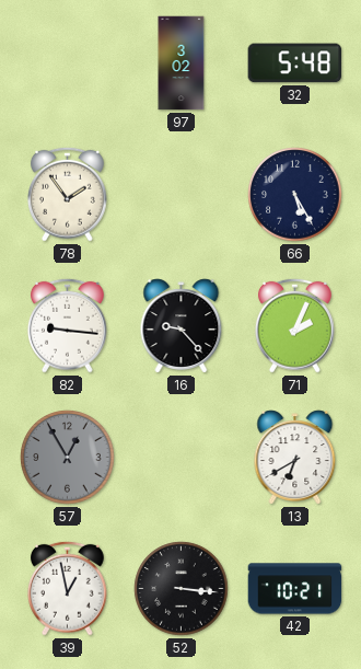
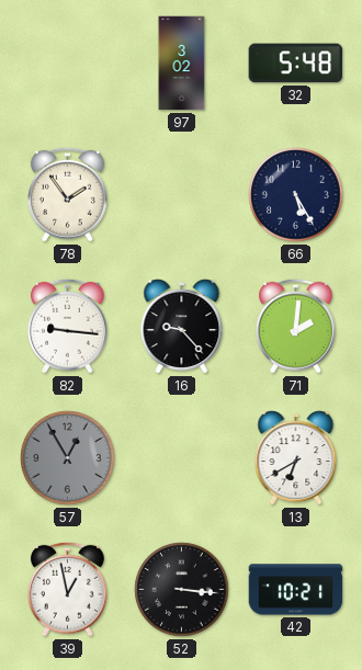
71: 2:04 -> 2:01
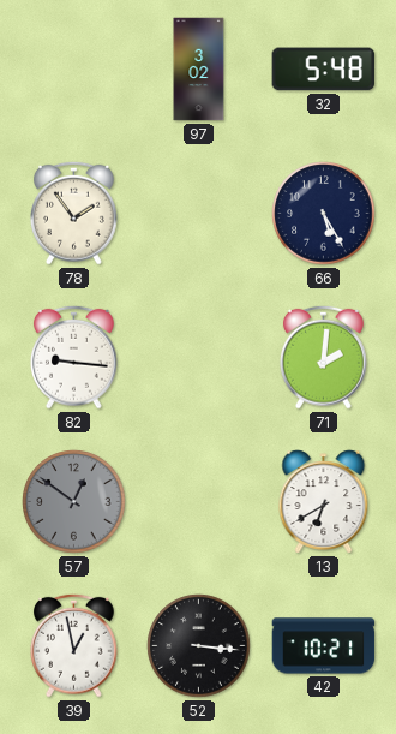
16: 9:23 -> none
57: 12:55 -> 12:51
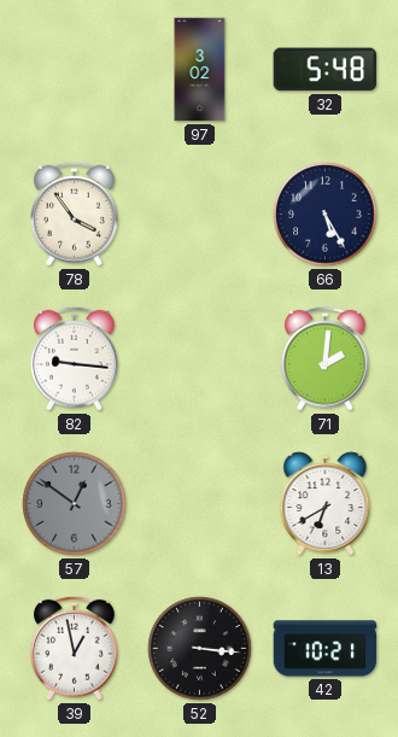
78: 1:54 -> 3:54
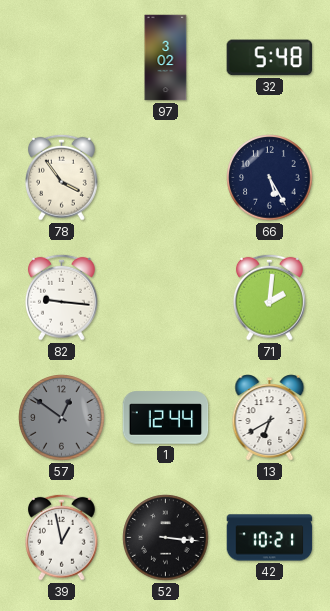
1: none -> 12:44
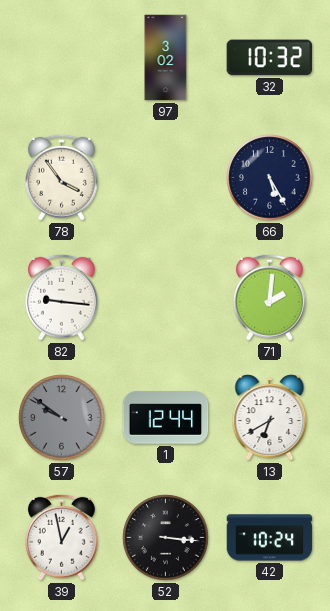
32: 5:48 -> 10:32
57: 12:51 -> 9:51
42: 10:21 -> 10:24
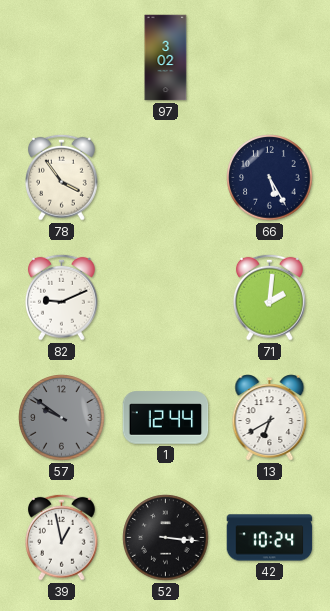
32: 10:32 -> none
82: 9:16 -> 9:11
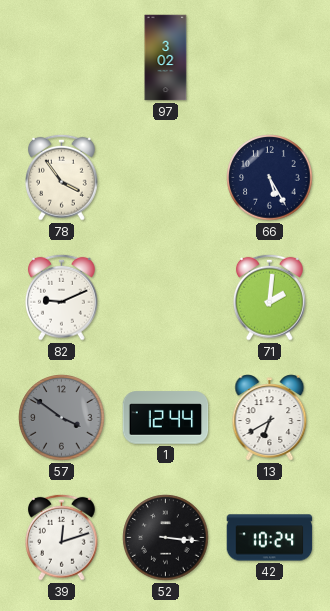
57: 9:51 -> 3:51
39: 12:58 -> 12:12
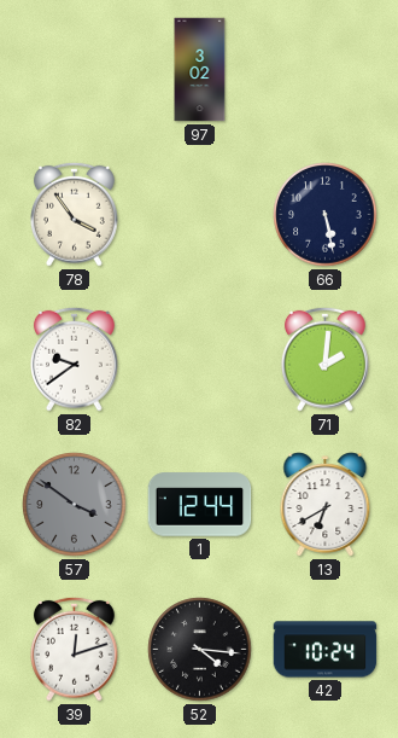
66: 5:25 -> 5:28
82: 9:11 -> 9:39
52: 3:16 -> 4:16
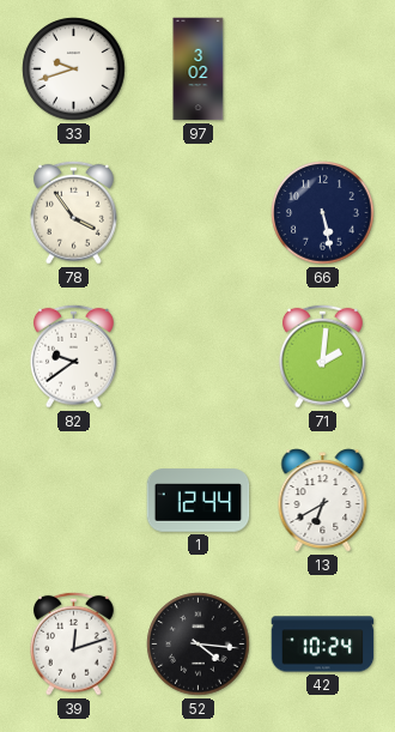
33: none -> 9:42
57: 3:51 -> none
